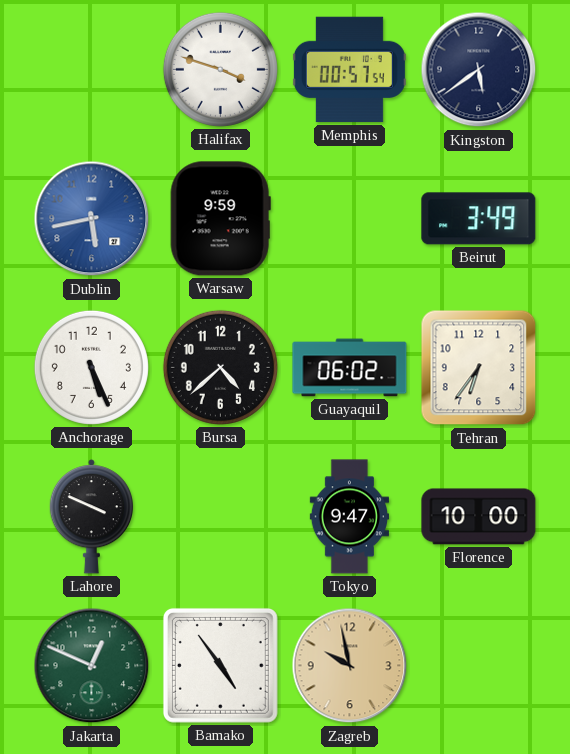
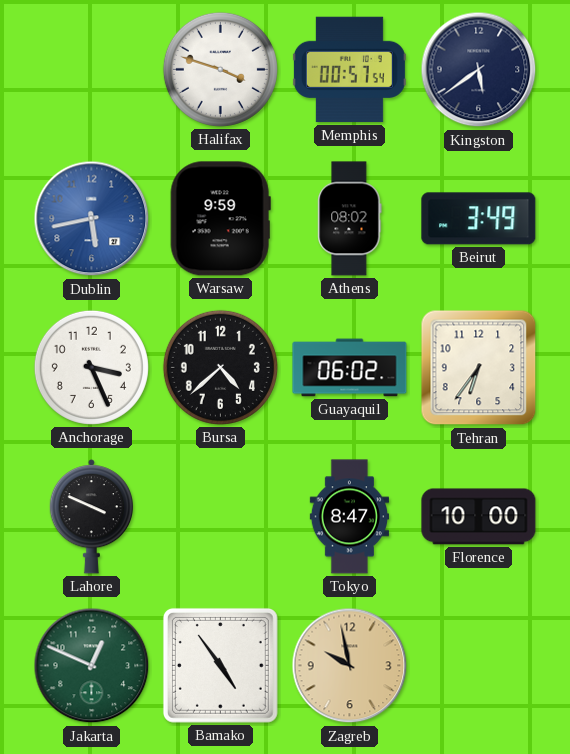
Athens: none -> 08:02
Anchorage: 5:26 -> 3:26
Tokyo: 9:47 -> 8:47
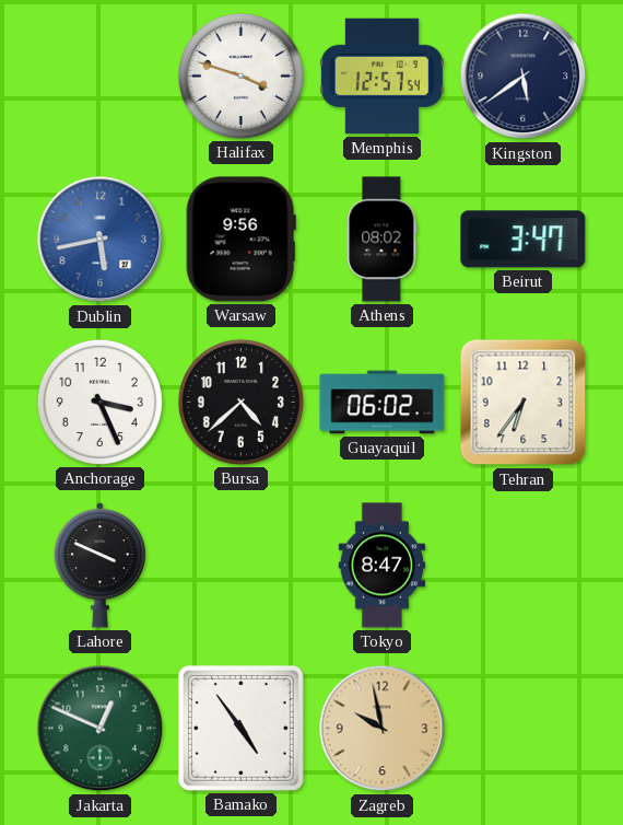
Memphis: 00:57 -> 12:57
Warsaw: 9:59 -> 9:56
Beirut: 3:49 -> 3:47
Florence: 10:00 -> none
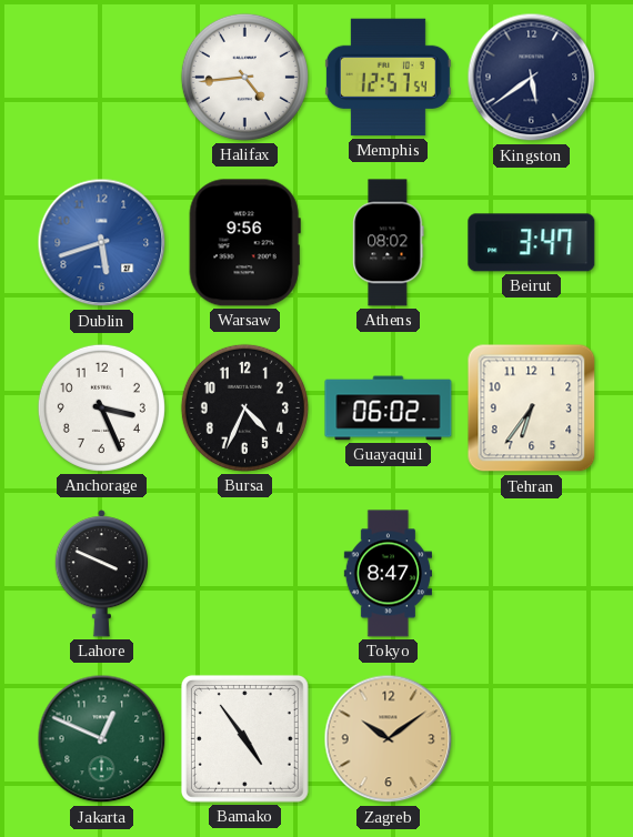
Halifax: 3:48 -> 4:44
Dublin: 5:43 -> 5:42
Bursa: 4:38 -> 4:34
Zagreb: 9:58 -> 10:09
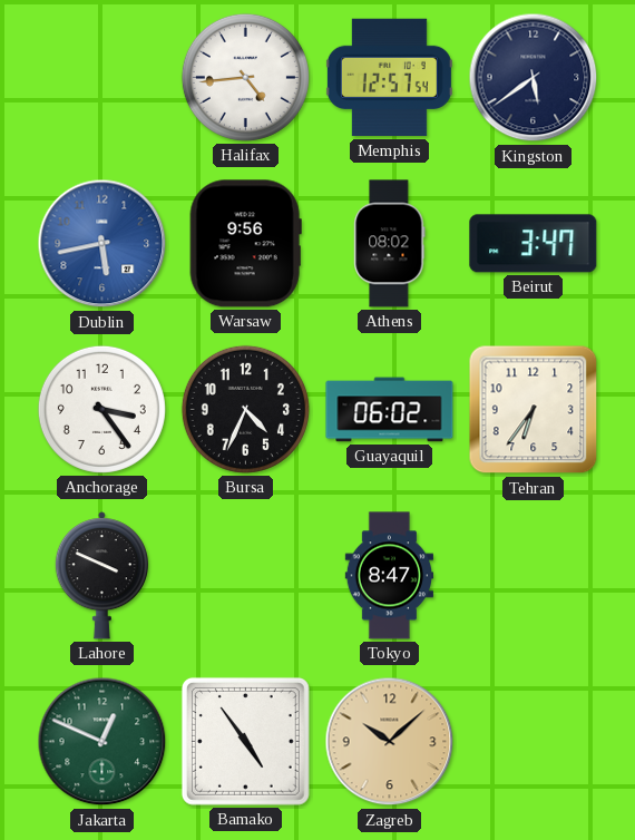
Dublin: 5:42 -> 5:43
Anchorage: 3:26 -> 3:24
Zagreb: 10:09 -> 10:08
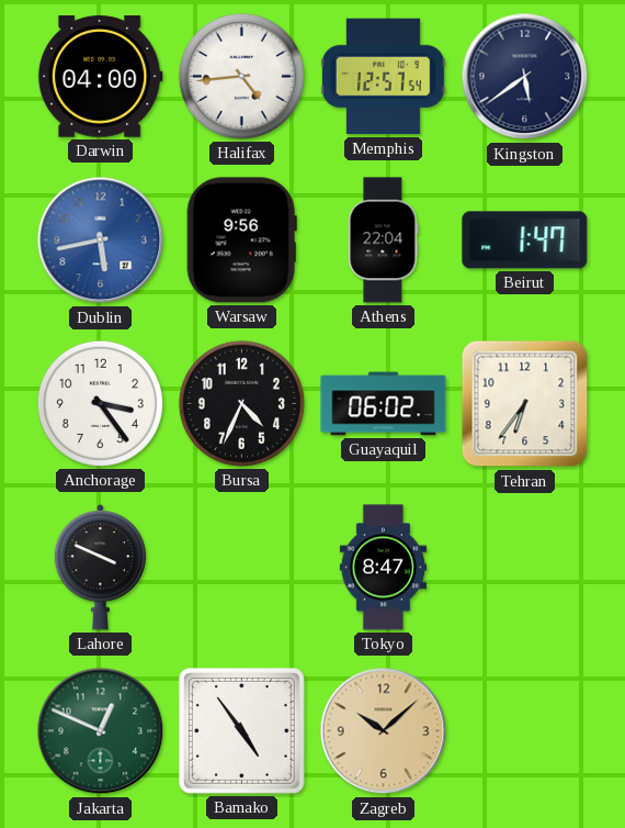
Darwin: none -> 04:00
Athens: 08:02 -> 22:04
Beirut: 3:47 -> 1:47
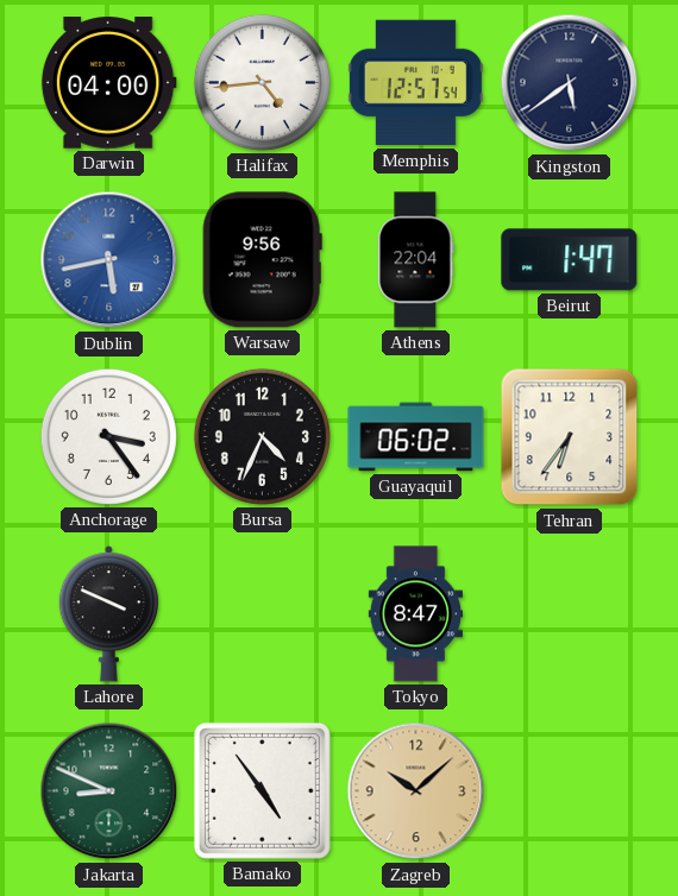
Jakarta: 12:49 -> 8:49
